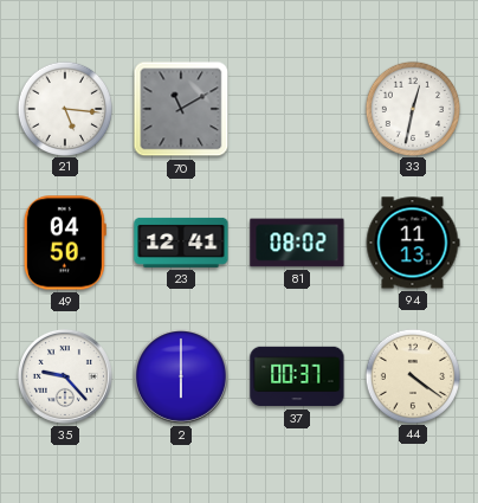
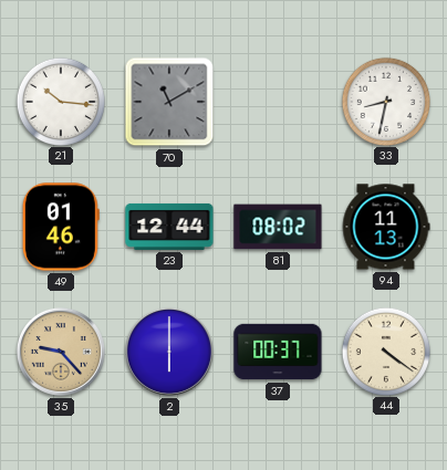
21: 5:16 -> 10:16
33: 12:32 -> 8:32
49: 04:50 -> 01:46
23: 12:41 -> 12:44
35 dial: white -> champagne
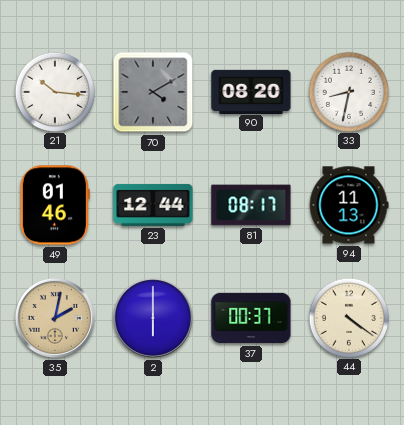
70: 11:10 -> 4:10
90: none -> 08:20
81: 08:02 -> 08:17
35: 9:23 -> 2:02
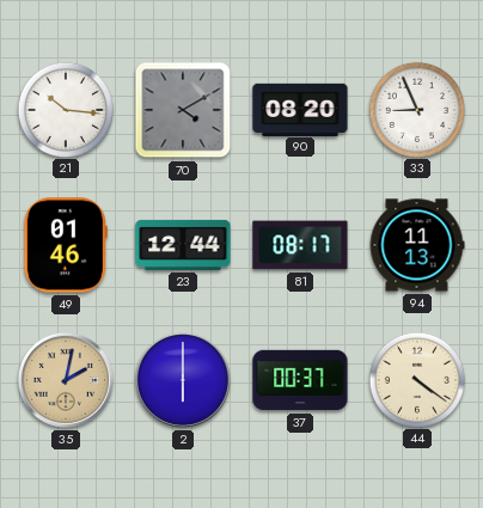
33: 8:32 -> 8:56
